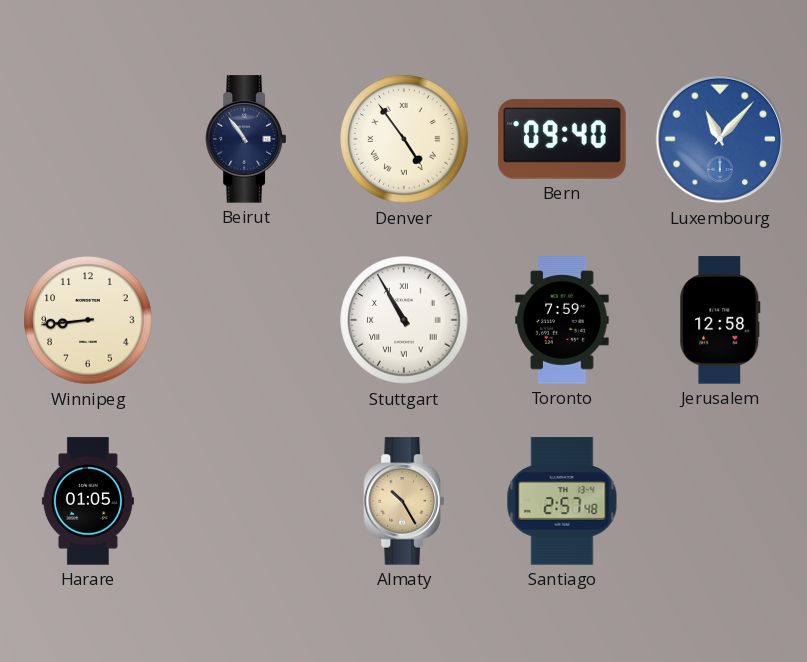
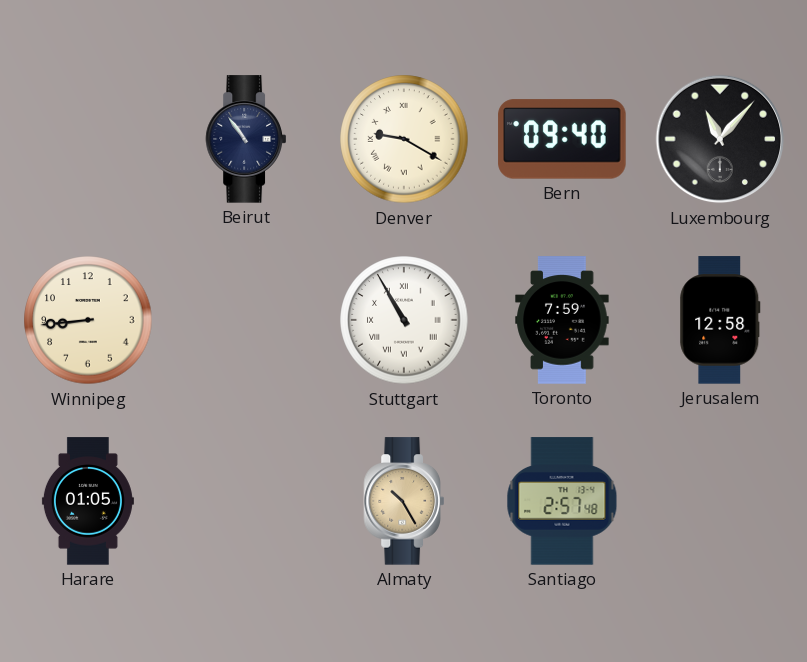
Denver: 4:54 -> 9:20
Luxembourg dial: blue -> black
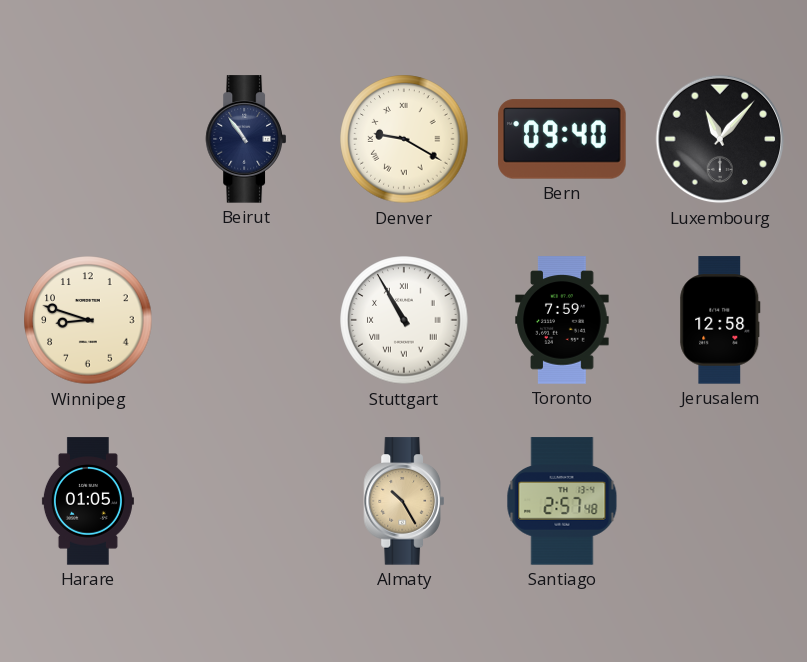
Winnipeg: 8:44 -> 8:48
